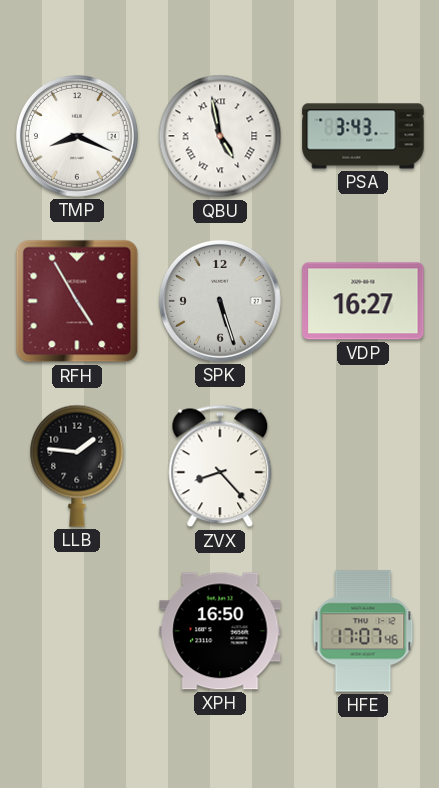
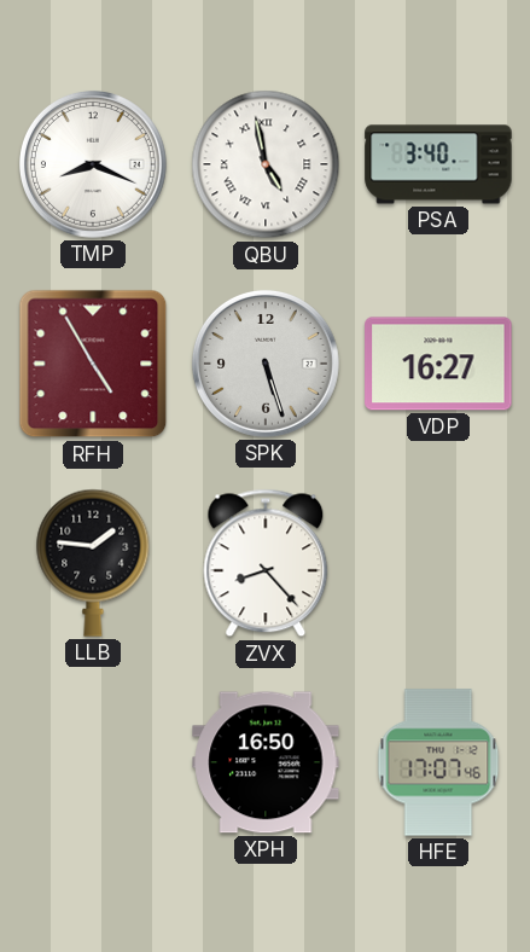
PSA: 3:43 -> 3:40
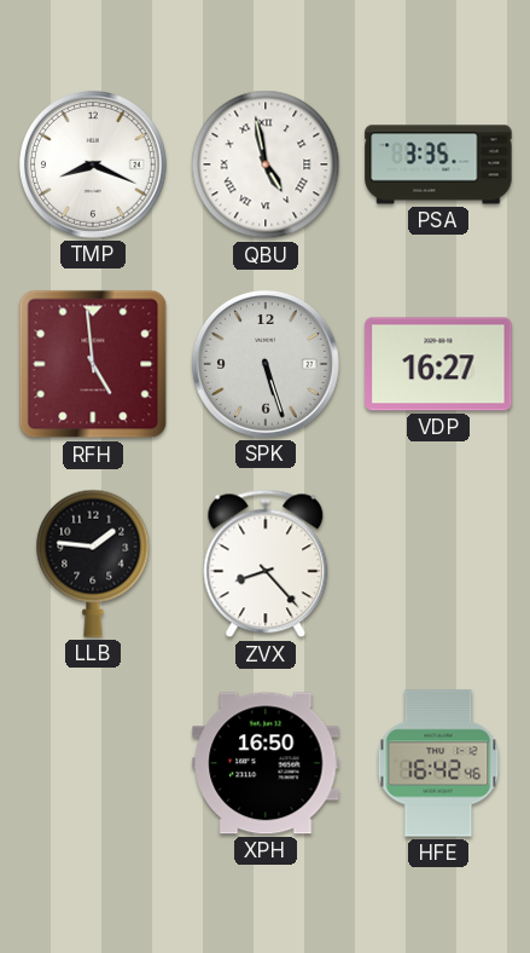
PSA: 3:40 -> 3:35
RFH: 4:55 -> 4:59
HFE: 17:07 -> 16:42
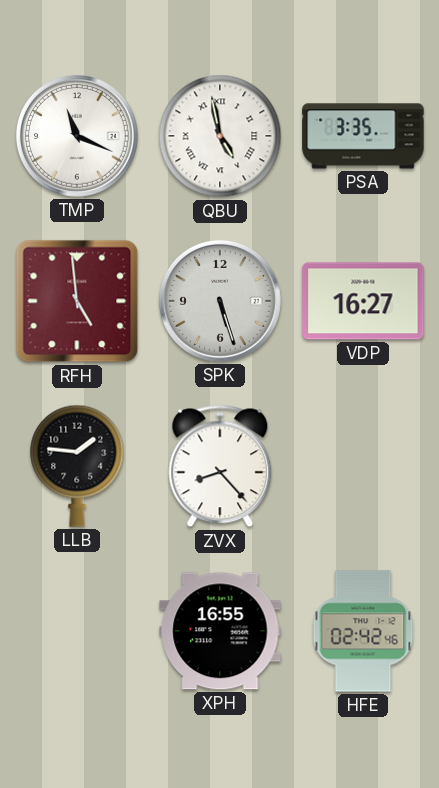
TMP: 8:19 -> 11:19
XPH: 16:50 -> 16:55
HFE: 16:42 -> 02:42
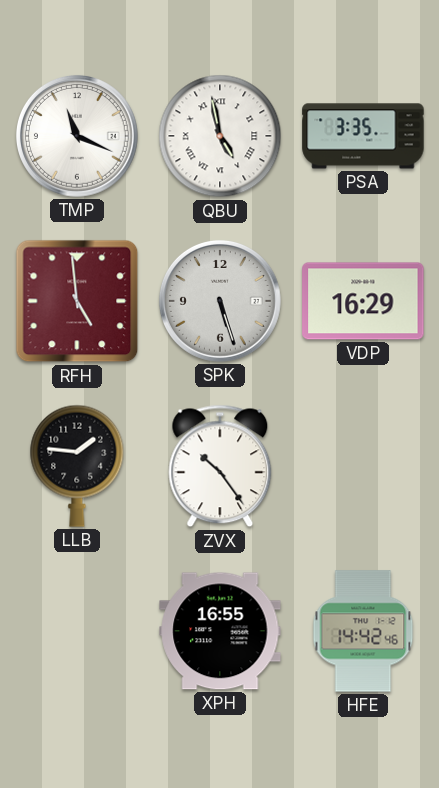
VDP: 16:27 -> 16:29
ZVX: 8:23 -> 10:24
HFE: 02:42 -> 14:42
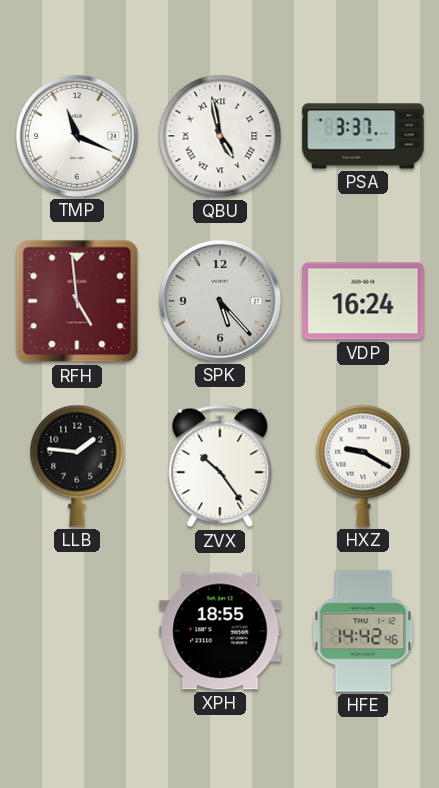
PSA: 3:35 -> 3:37
SPK: 5:27 -> 5:23
VDP: 16:29 -> 16:24
HXZ: none -> 9:20
XPH: 16:55 -> 18:55
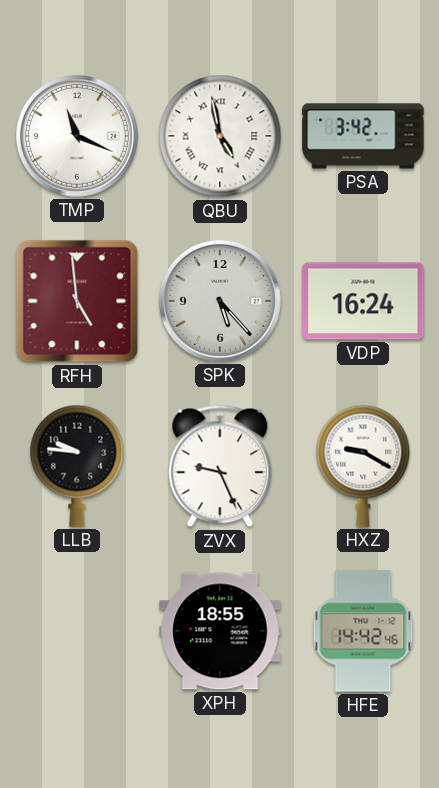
PSA: 3:37 -> 3:42
LLB: 1:46 -> 9:46
ZVX: 10:24 -> 9:26
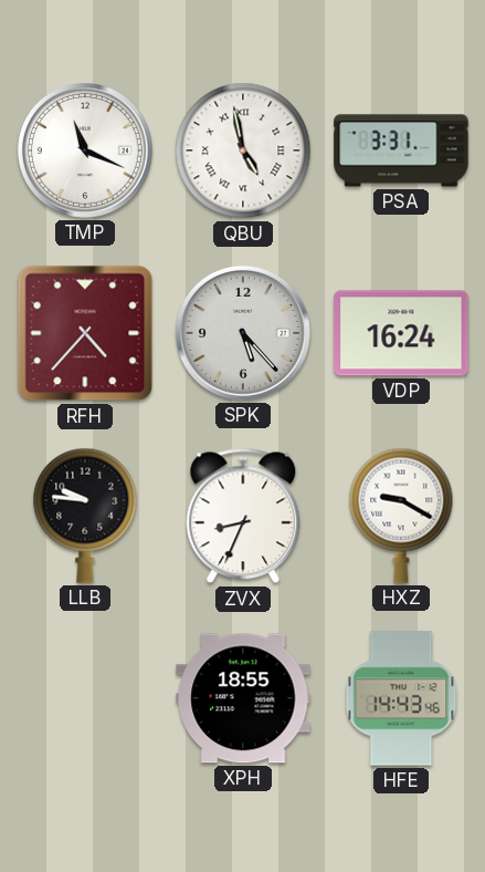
PSA: 3:42 -> 3:31
RFH: 4:59 -> 4:37
ZVX: 9:26 -> 8:34
HFE: 14:42 -> 14:43
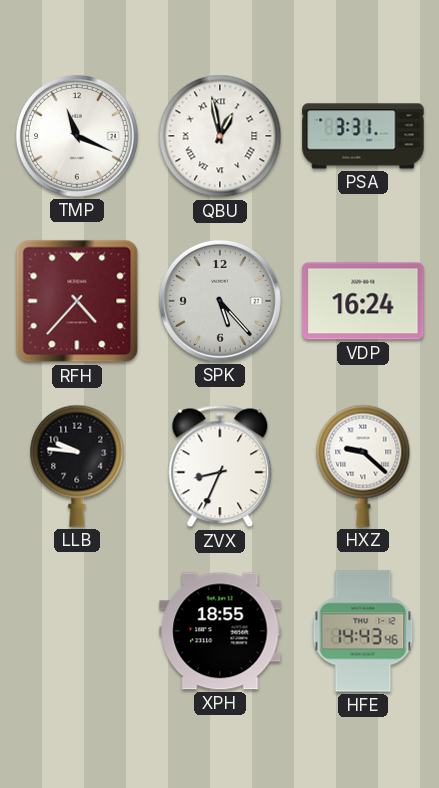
QBU: 4:58 -> 12:58
HXZ: 9:20 -> 9:22
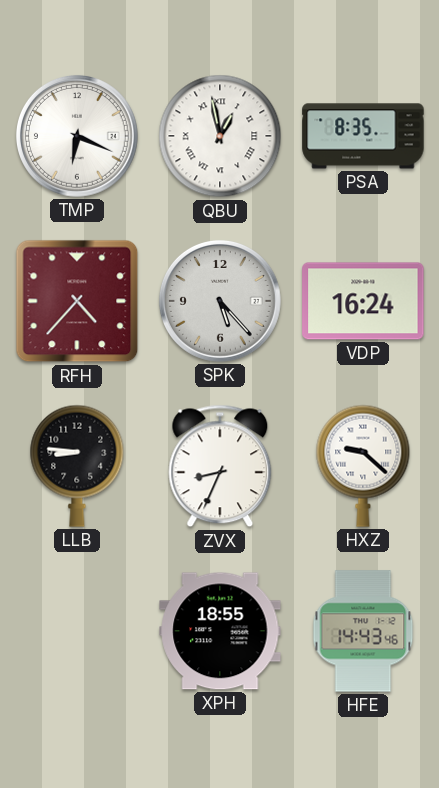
TMP: 11:19 -> 6:19
PSA: 3:31 -> 8:35
LLB: 9:46 -> 8:46
